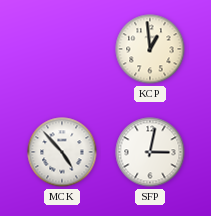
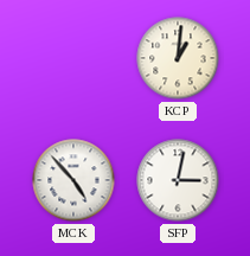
KCP: 12:59 -> 1:01
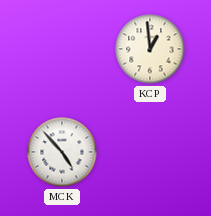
KCP: 1:01 -> 12:59
SFP: 3:02 -> none
